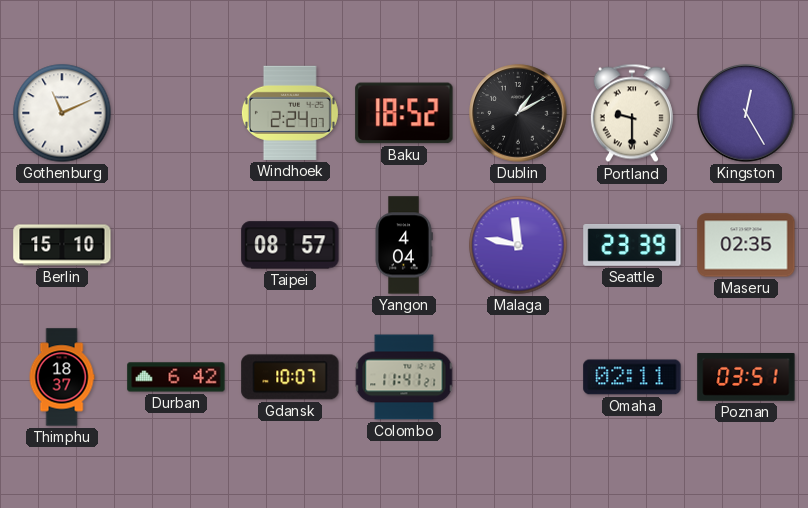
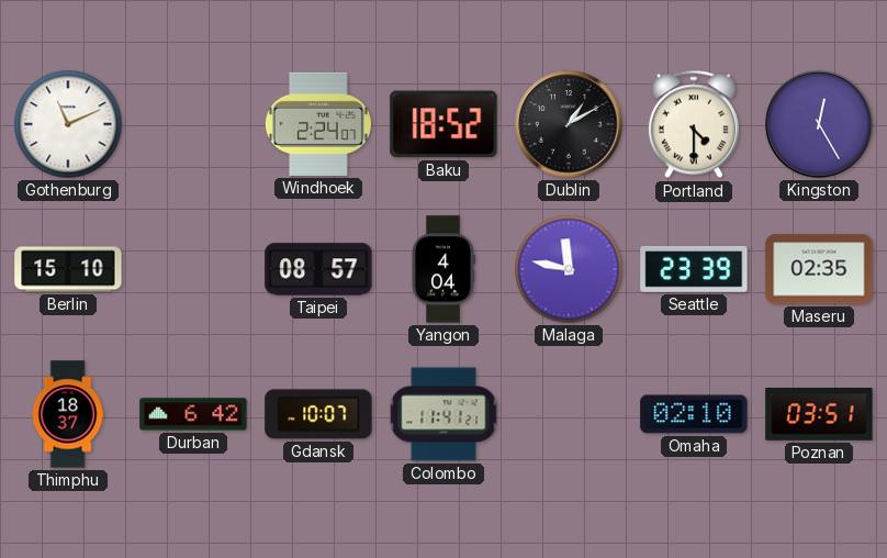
Portland: 9:30 -> 4:30
Omaha: 02:11 -> 02:10
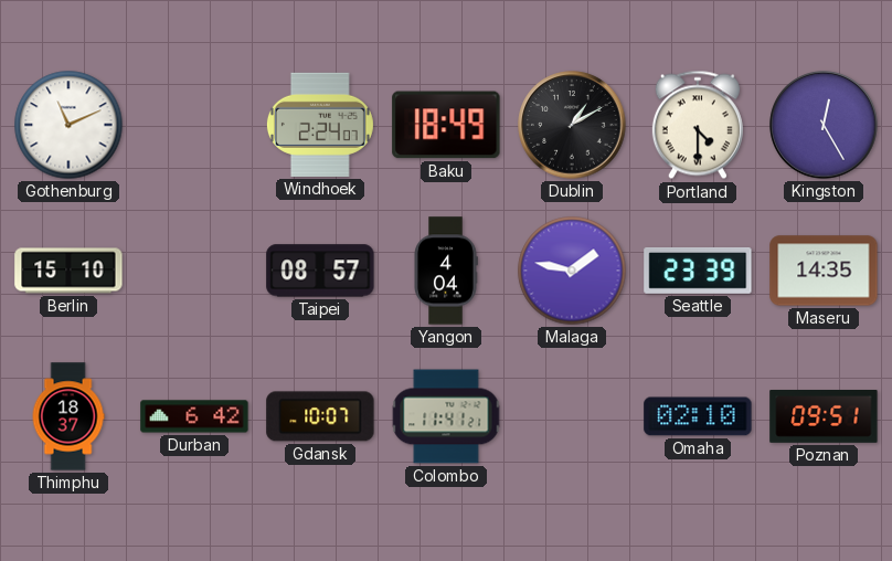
Baku: 18:52 -> 18:49
Malaga: 11:47 -> 1:47
Maseru: 02:35 -> 14:35
Poznan: 03:51 -> 09:51
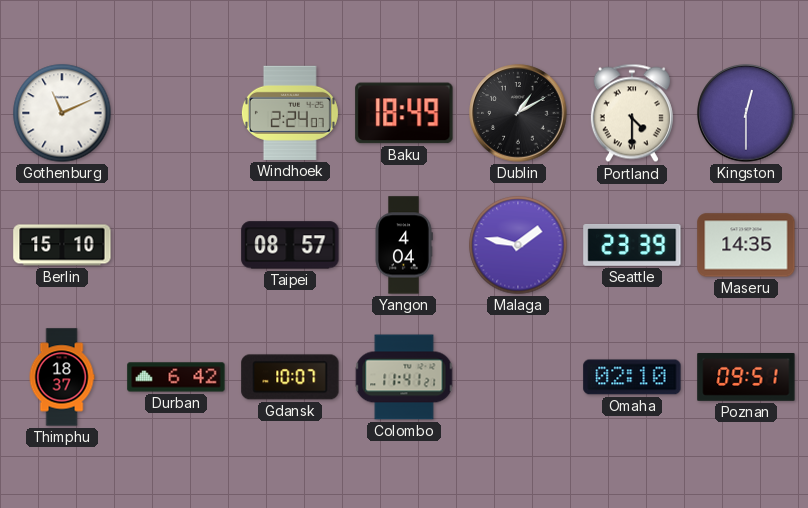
Kingston: 12:25 -> 12:30
